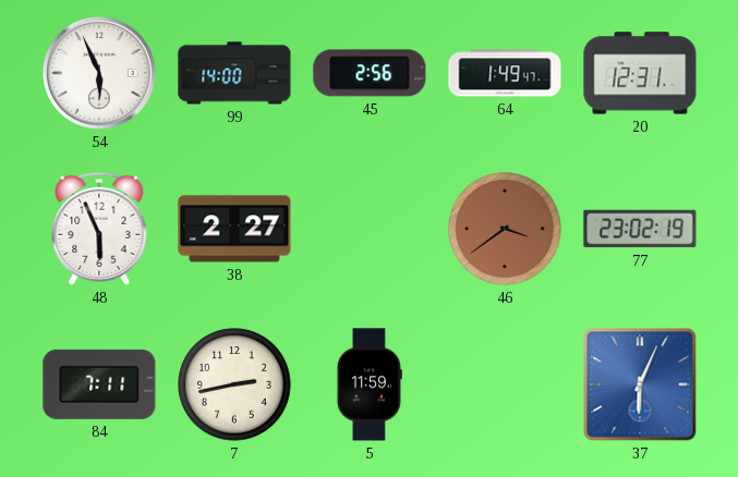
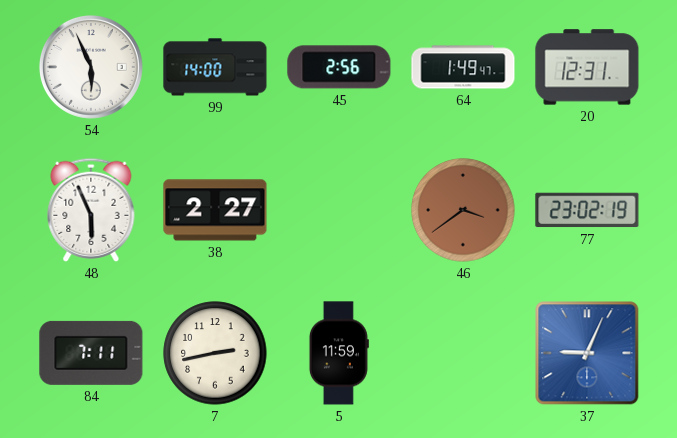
37: 6:04 -> 9:04
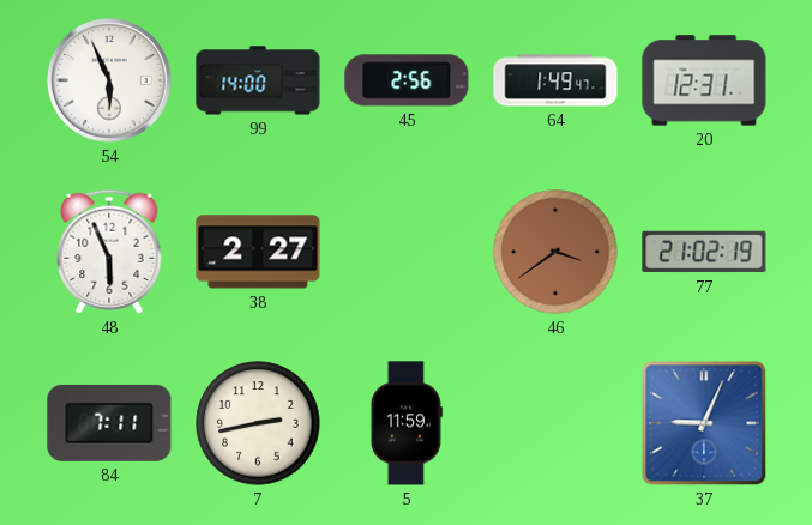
77: 23:02 -> 21:02
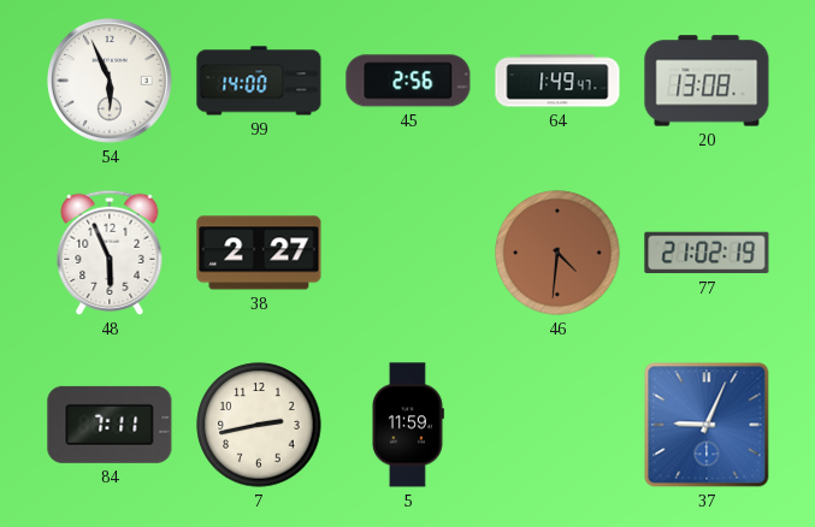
20: 12:31 -> 13:08
46: 3:39 -> 4:31
